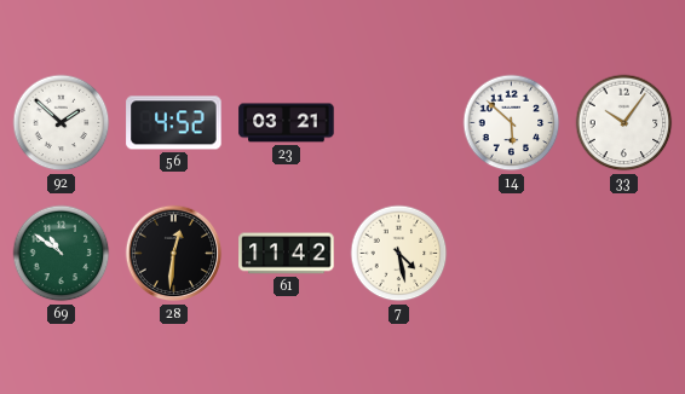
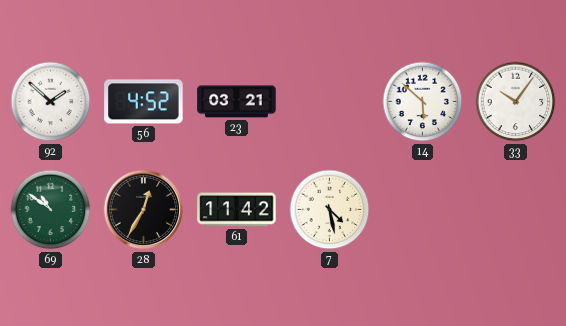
28: 12:31 -> 12:35
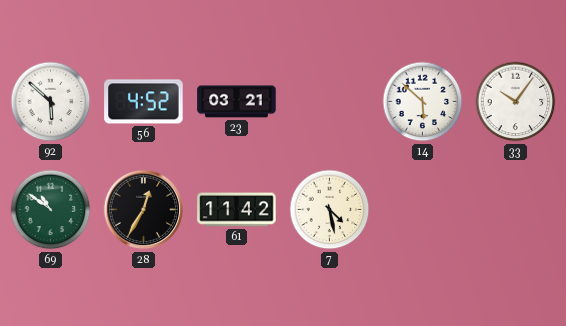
92: 1:52 -> 5:52
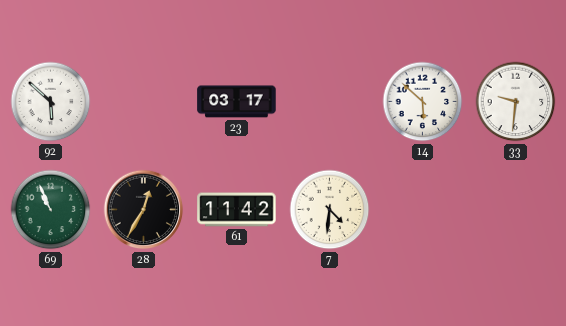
56: 4:52 -> none
23: 03:21 -> 03:17
33: 10:06 -> 9:31
69: 10:51 -> 10:56
7: 4:28 -> 4:31
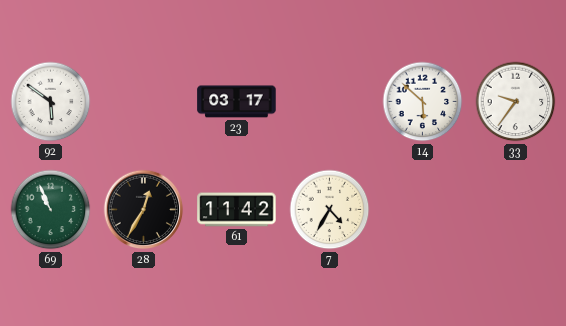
92: 5:52 -> 5:51
33: 9:31 -> 9:36
7: 4:31 -> 4:35
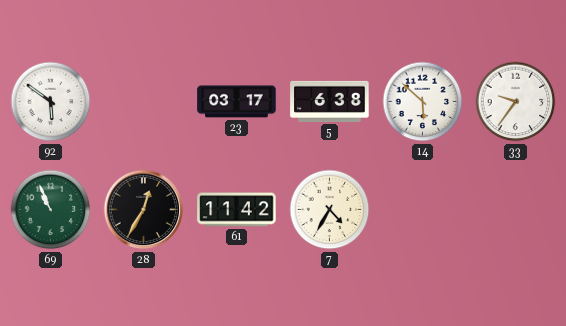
5: none -> 6:38
